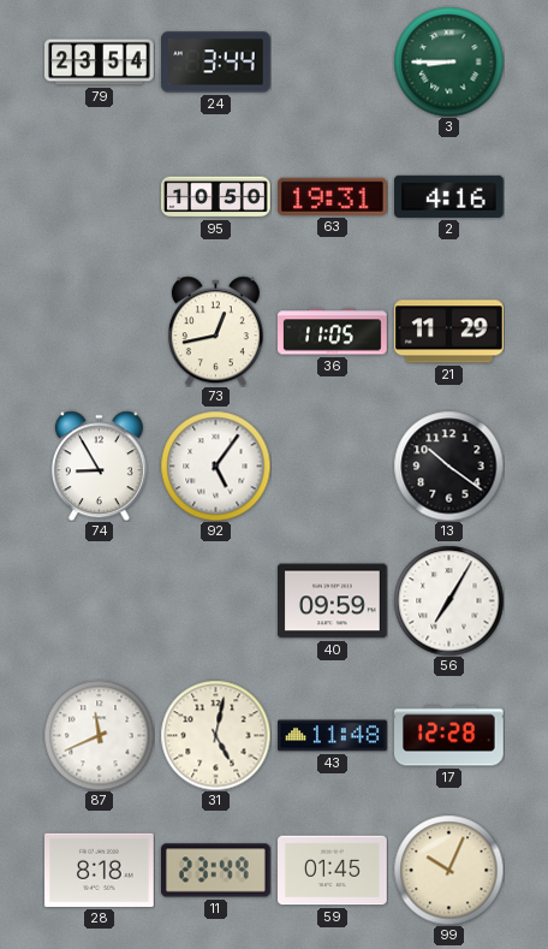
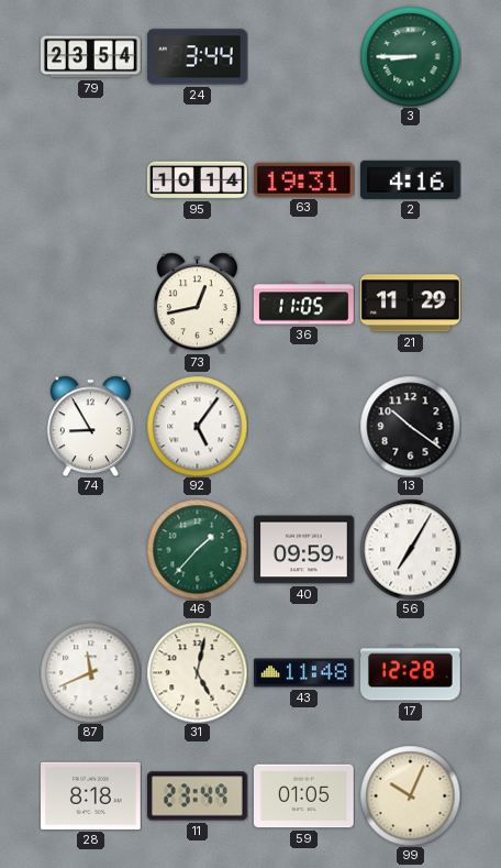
95: 10:50 -> 10:14
46: none -> 1:37
59: 01:45 -> 01:05
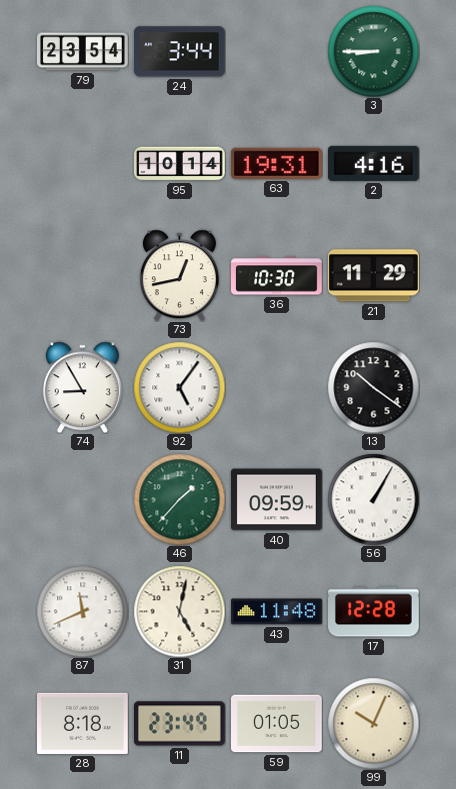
36: 11:05 -> 10:30
56: 7:05 -> 1:05
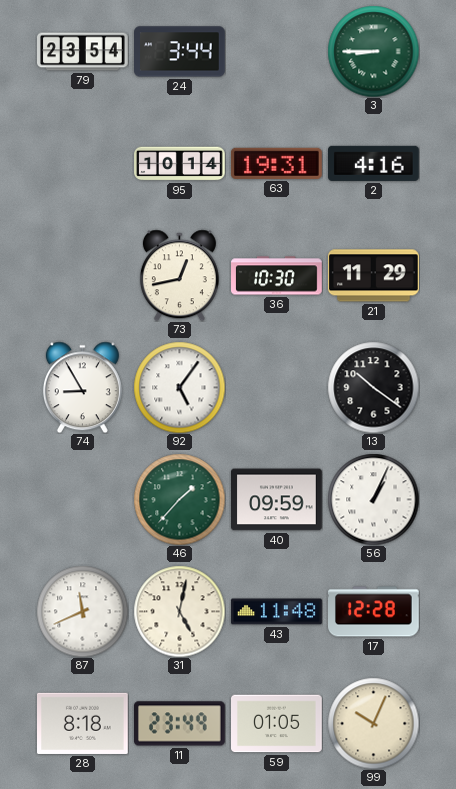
56: 1:05 -> 1:04
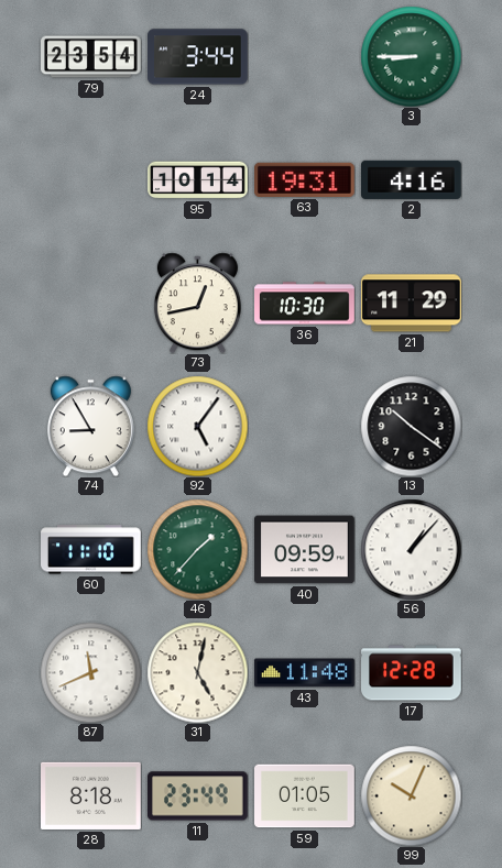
60: none -> 11:10
56: 1:04 -> 1:07
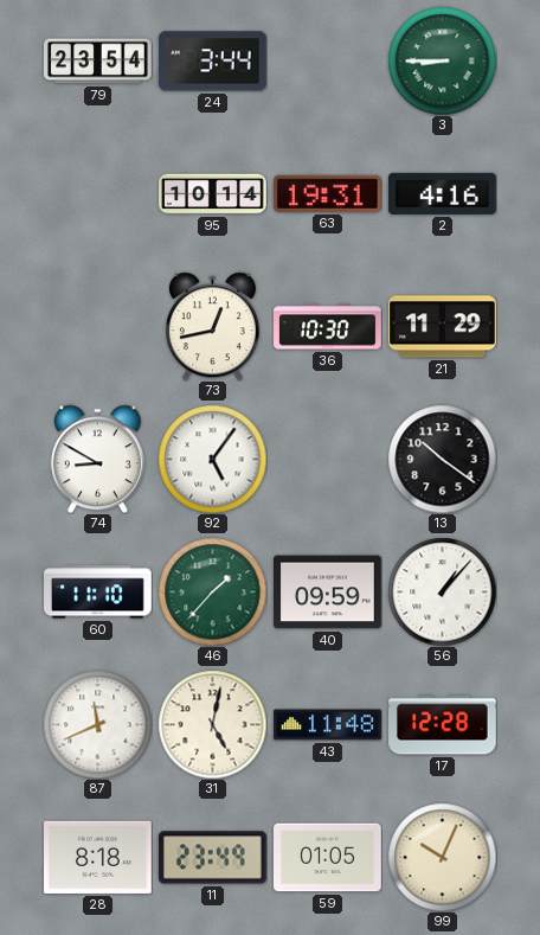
74: 8:55 -> 8:50
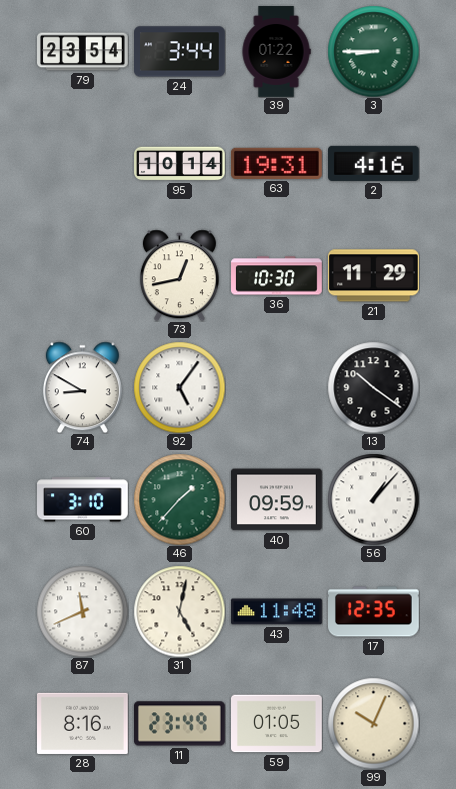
39: none -> 01:22
60: 11:10 -> 3:10
17: 12:28 -> 12:35
28: 8:18 -> 8:16
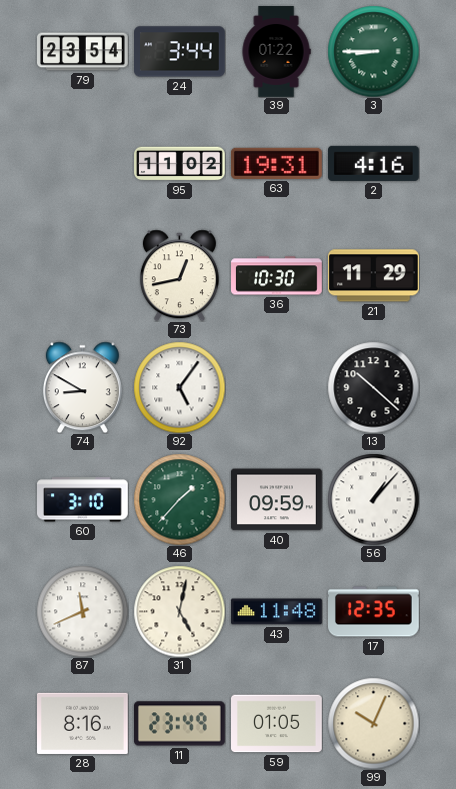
95: 10:14 -> 11:02
13: 10:21 -> 10:22
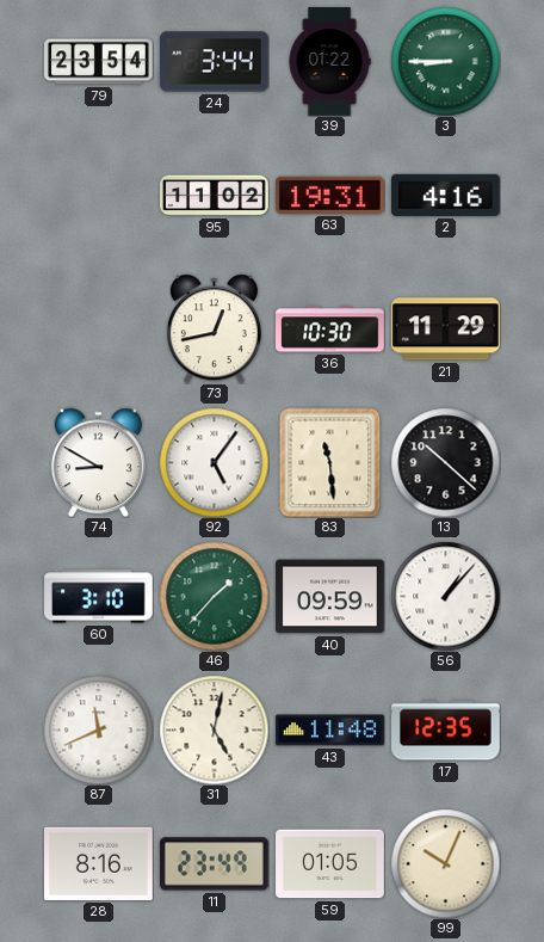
83: none -> 11:29
